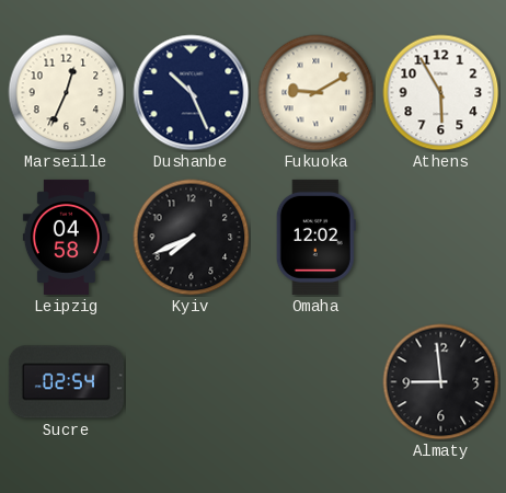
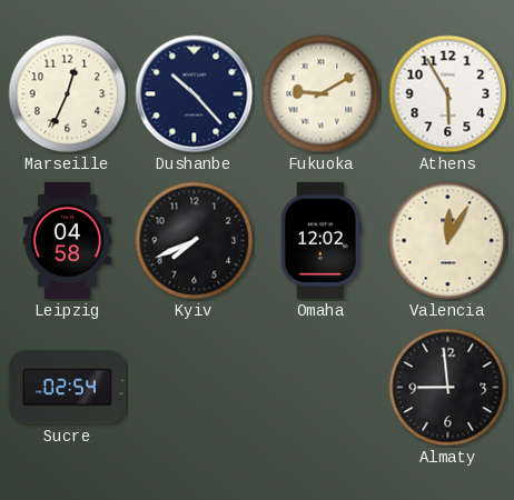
Dushanbe: 10:26 -> 10:23
Valencia: none -> 12:05
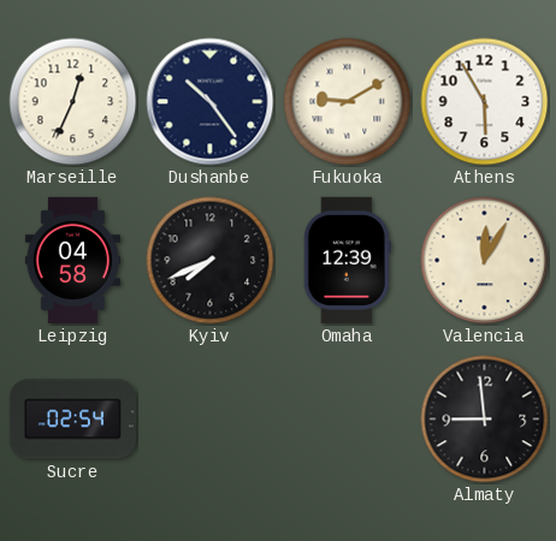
Dushanbe: 10:23 -> 10:24
Omaha: 12:02 -> 12:39
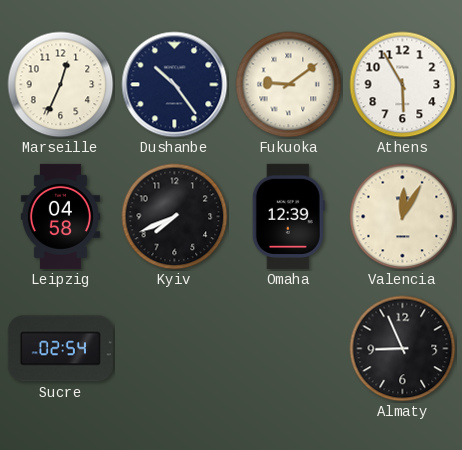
Fukuoka: 9:10 -> 9:09
Almaty: 8:59 -> 8:56
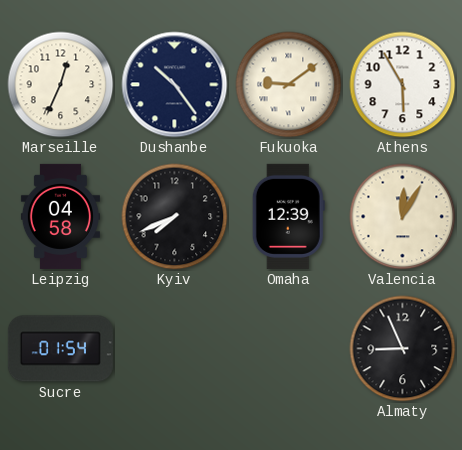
Sucre: 02:54 -> 01:54
